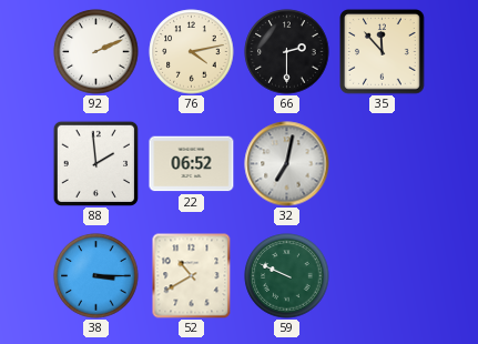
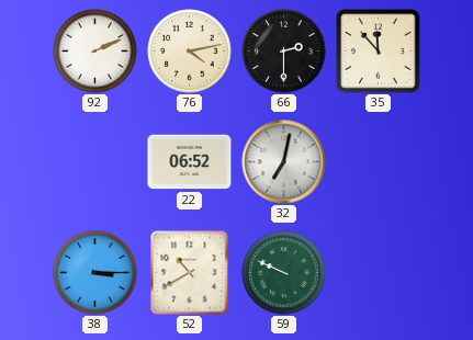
88: 1:59 -> none
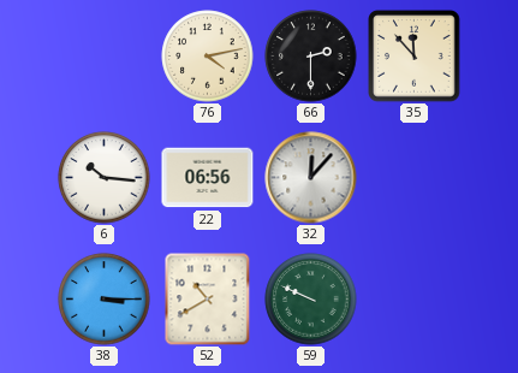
92: 2:11 -> none
6: none -> 10:16
22: 06:52 -> 06:56
32: 7:02 -> 12:07
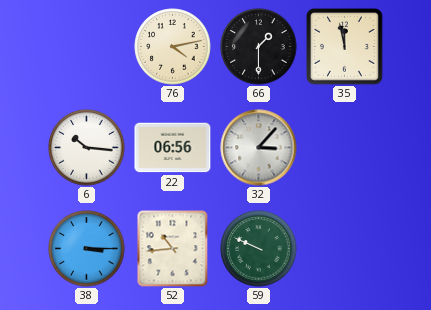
66: 2:30 -> 1:30
35: 11:53 -> 11:58
32: 12:07 -> 3:07
52: 10:40 -> 10:44
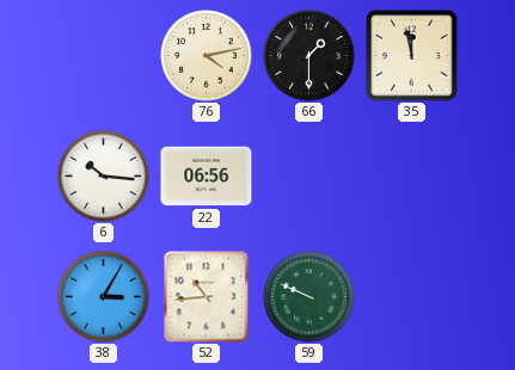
32: 3:07 -> none
38: 3:15 -> 3:05
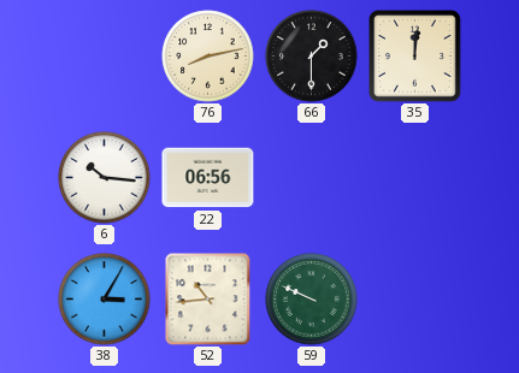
76: 4:13 -> 8:13
35: 11:58 -> 12:01
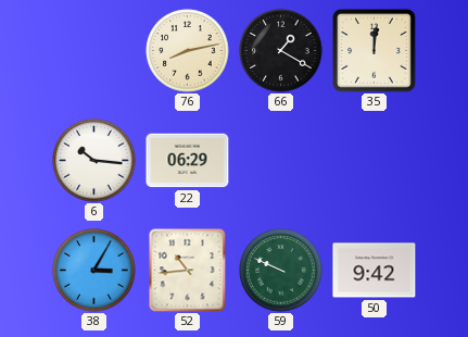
66: 1:30 -> 1:20
22: 06:56 -> 06:29
50: none -> 9:42
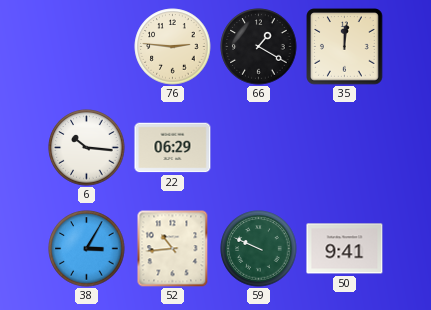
76: 8:13 -> 2:46
50: 9:42 -> 9:41
